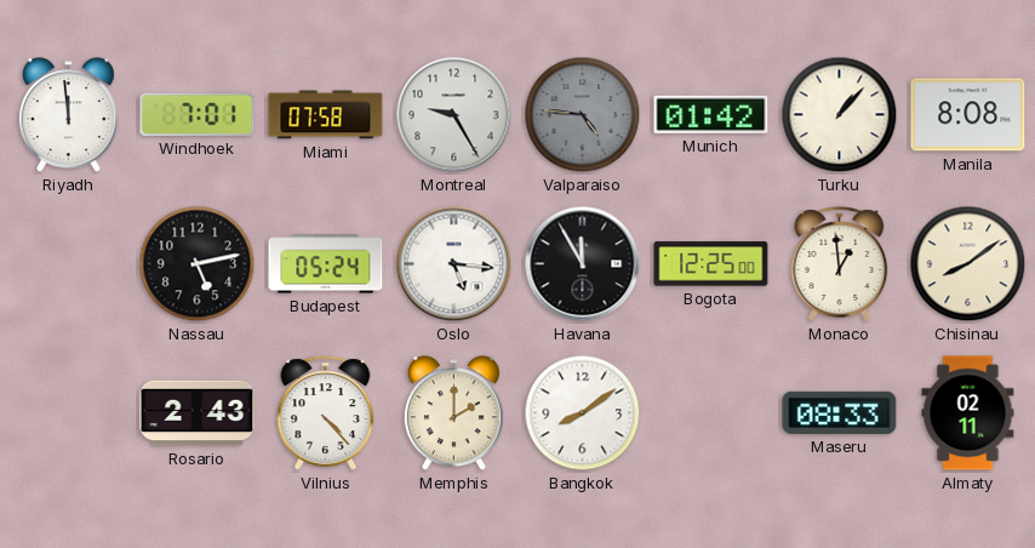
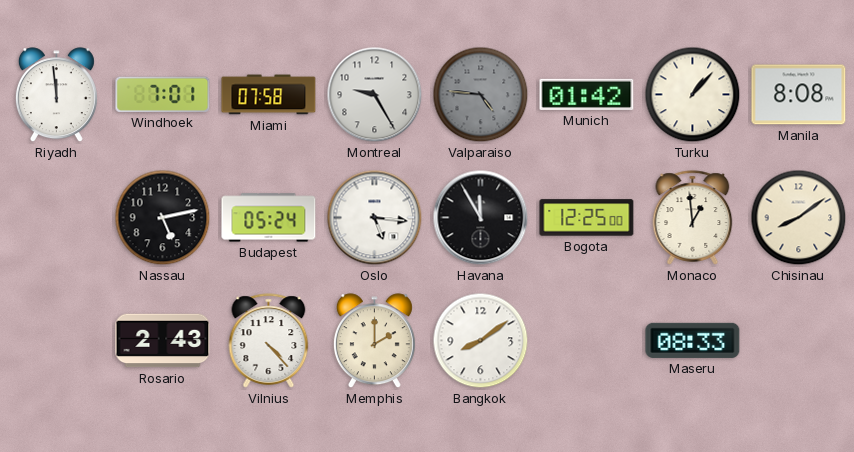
Almaty: 02:11 -> none
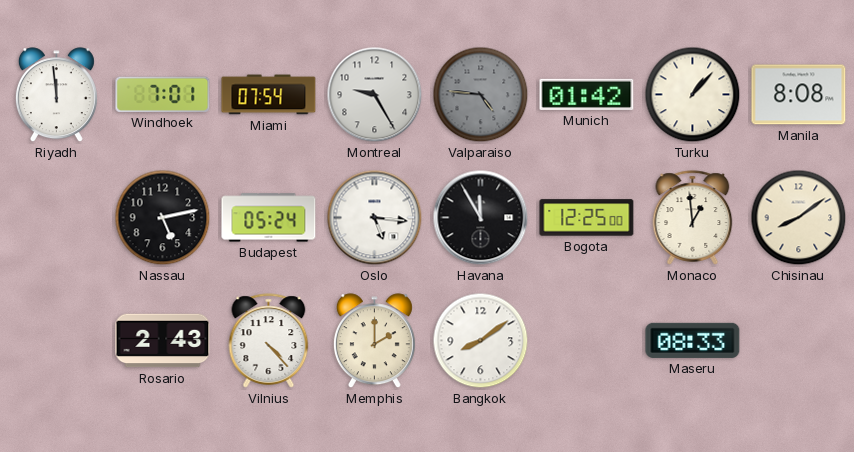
Miami: 07:58 -> 07:54
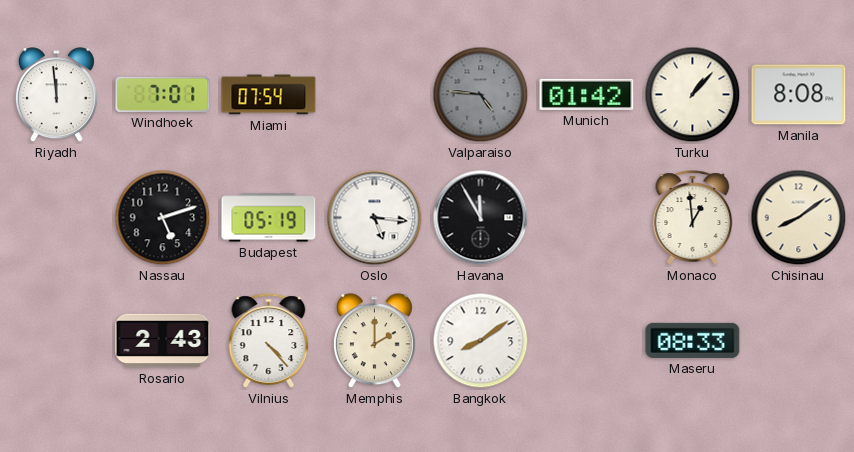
Montreal: 9:25 -> none
Nassau: 5:13 -> 5:12
Budapest: 05:24 -> 05:19
Bogota: 12:25 -> none
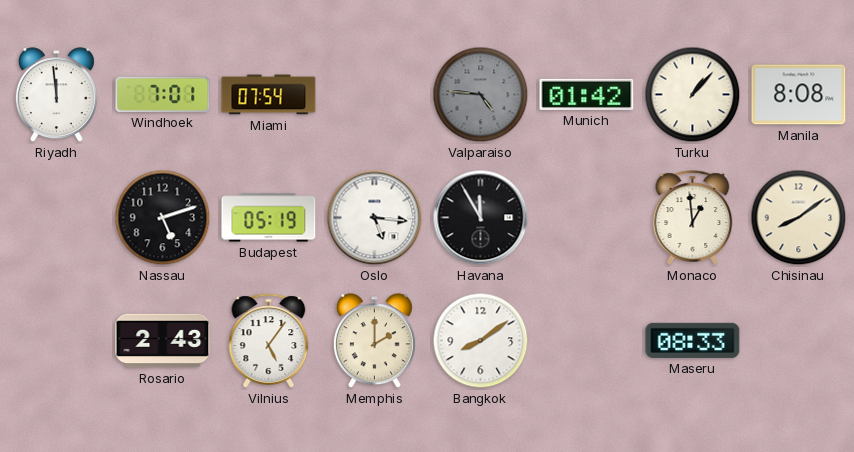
Vilnius: 4:23 -> 5:06
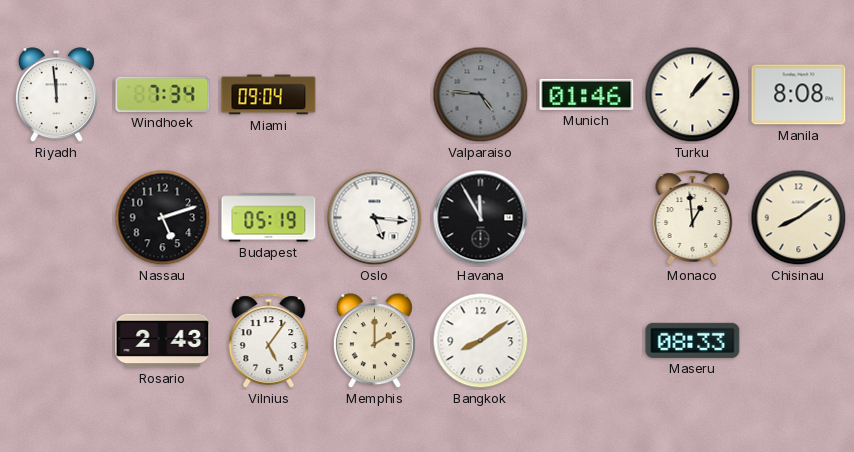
Windhoek: 7:01 -> 7:34
Miami: 07:54 -> 09:04
Munich: 01:42 -> 01:46
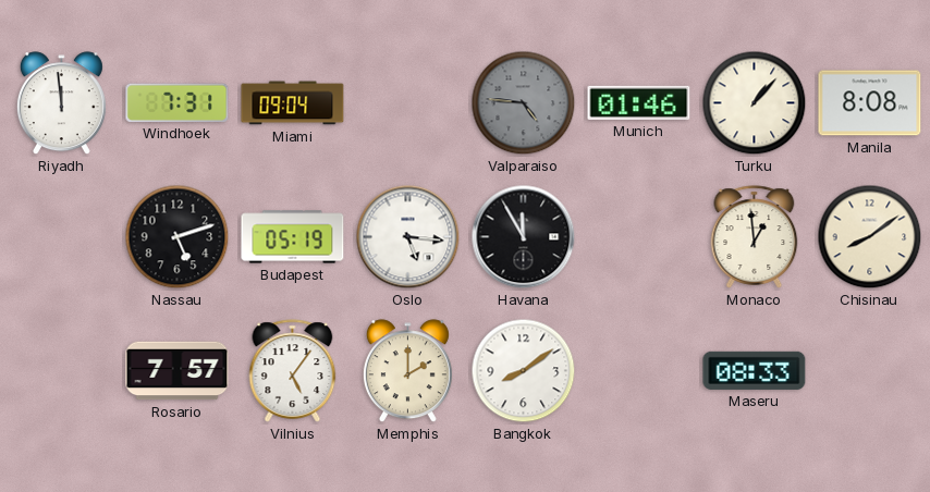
Windhoek: 7:34 -> 7:31
Rosario: 2:43 -> 7:57
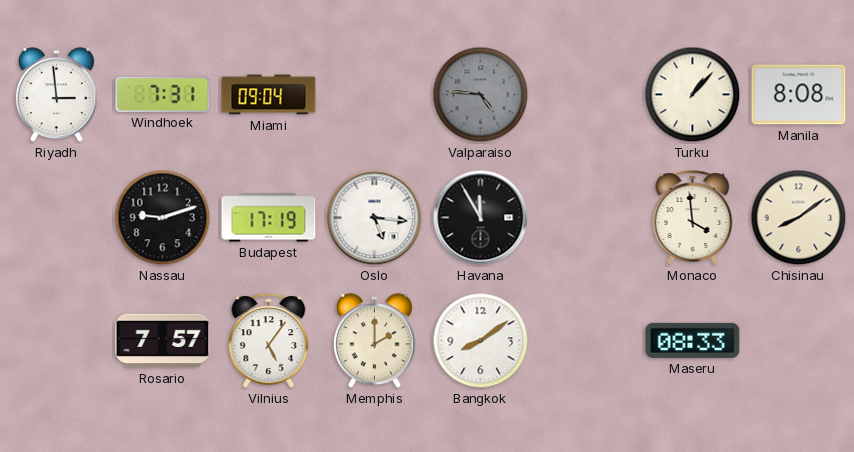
Riyadh: 11:59 -> 2:59
Munich: 01:46 -> none
Nassau: 5:12 -> 9:12
Budapest: 05:19 -> 17:19
Monaco: 12:59 -> 3:59
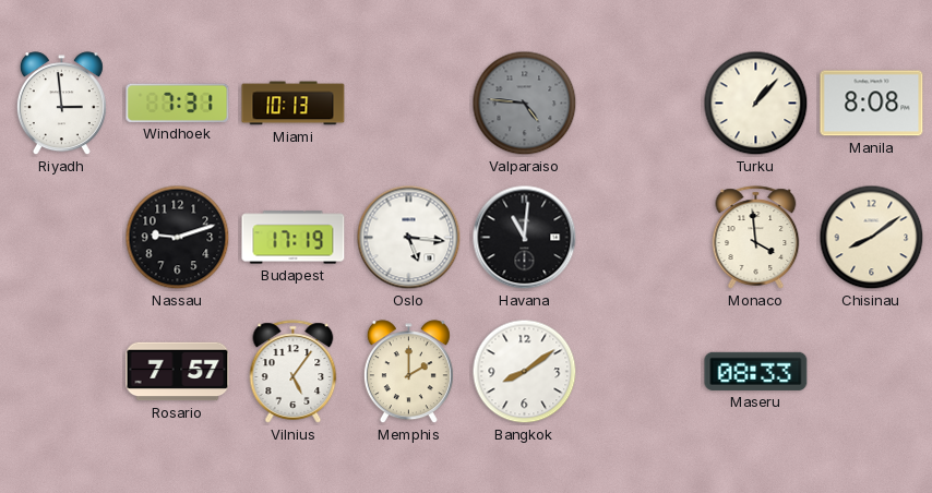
Miami: 09:04 -> 10:13
Havana: 11:55 -> 11:01
